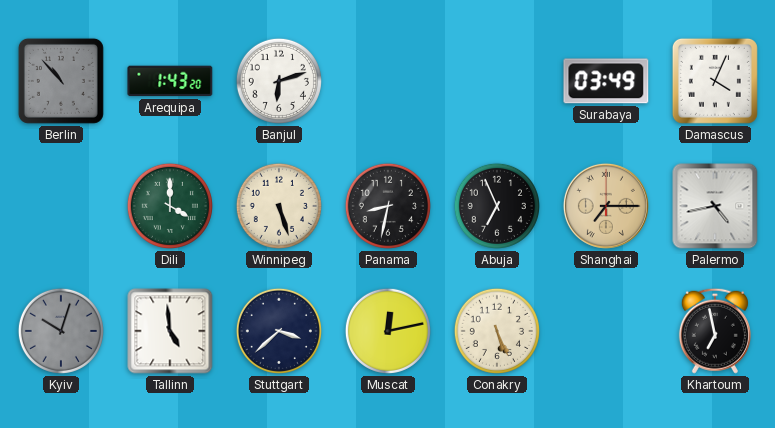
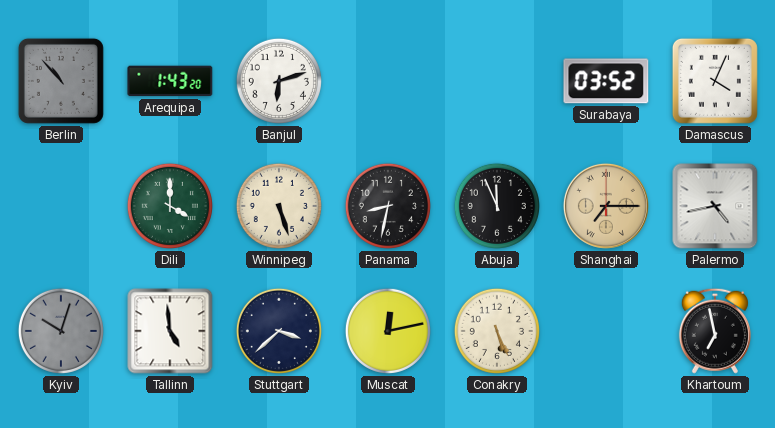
Surabaya: 03:49 -> 03:52
Abuja: 6:56 -> 11:56
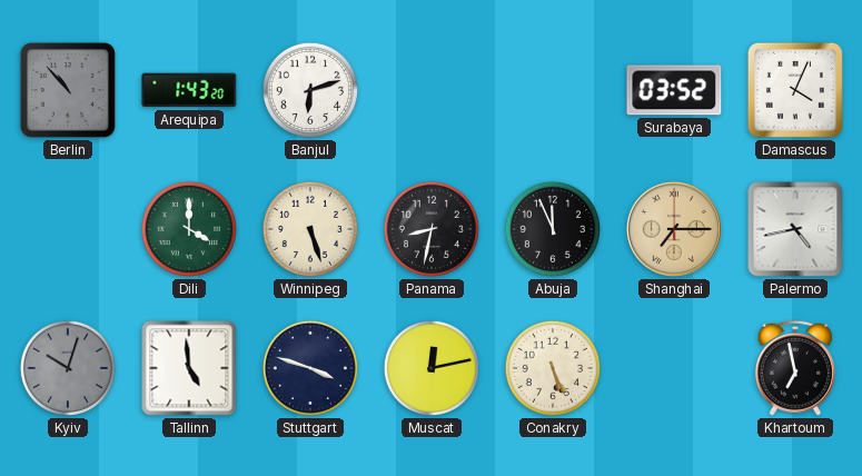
Stuttgart: 3:38 -> 3:48
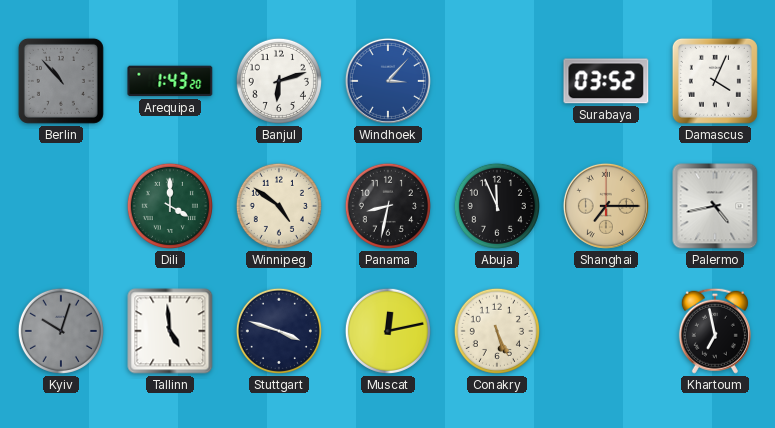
Windhoek: none -> 3:07
Winnipeg: 5:27 -> 4:51
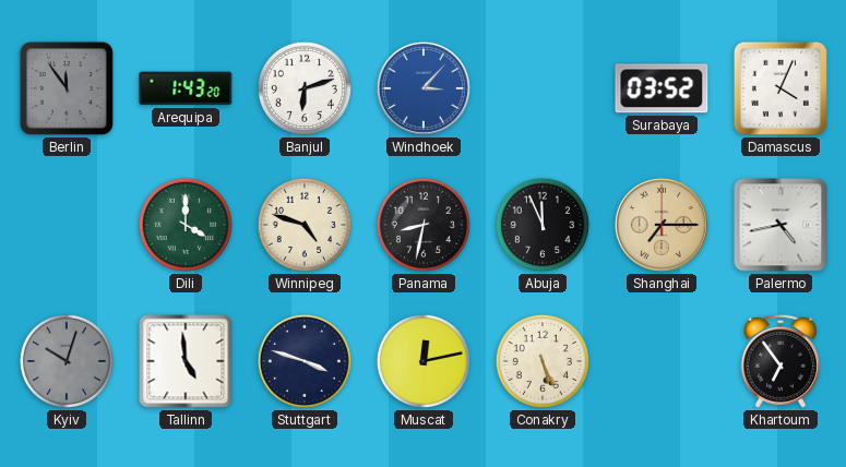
Berlin: 10:53 -> 11:54
Winnipeg: 4:51 -> 4:48
Khartoum: 6:58 -> 6:54
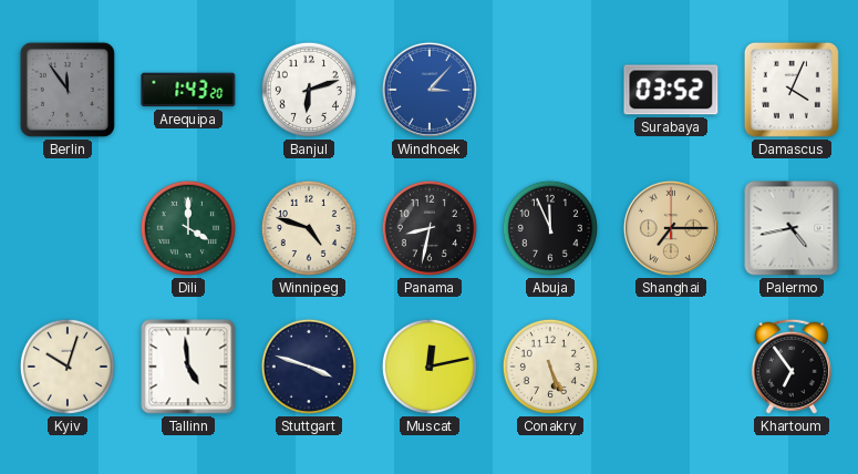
Kyiv dial: grey -> cream
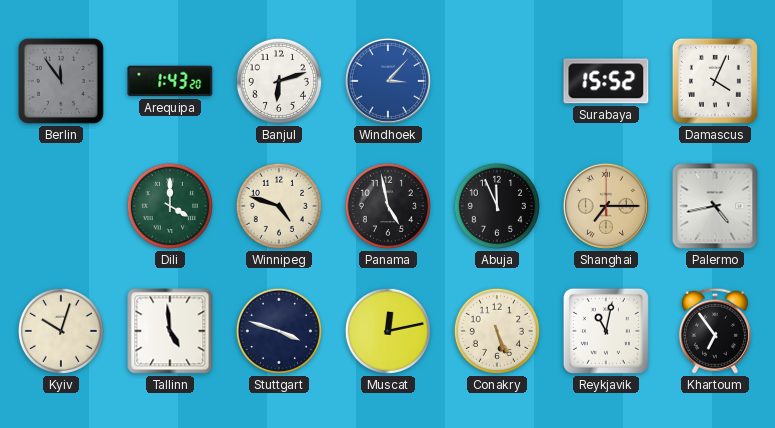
Surabaya: 03:52 -> 15:52
Panama: 8:32 -> 4:58
Reykjavik: none -> 11:02
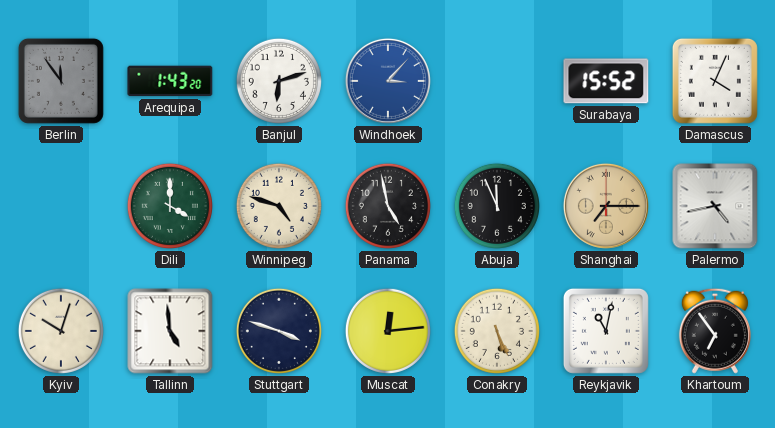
Muscat: 12:13 -> 12:14
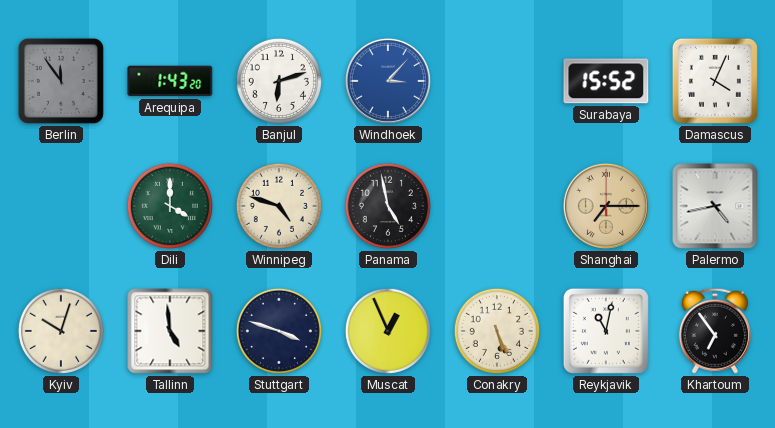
Abuja: 11:56 -> none
Muscat: 12:14 -> 12:56
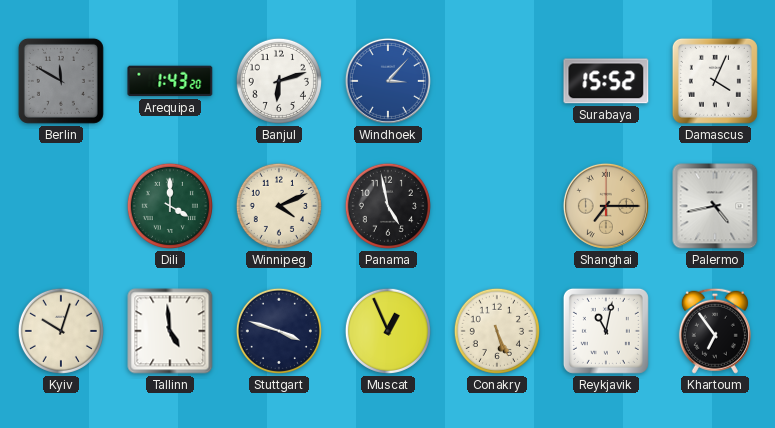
Berlin: 11:54 -> 11:50
Winnipeg: 4:48 -> 4:11
